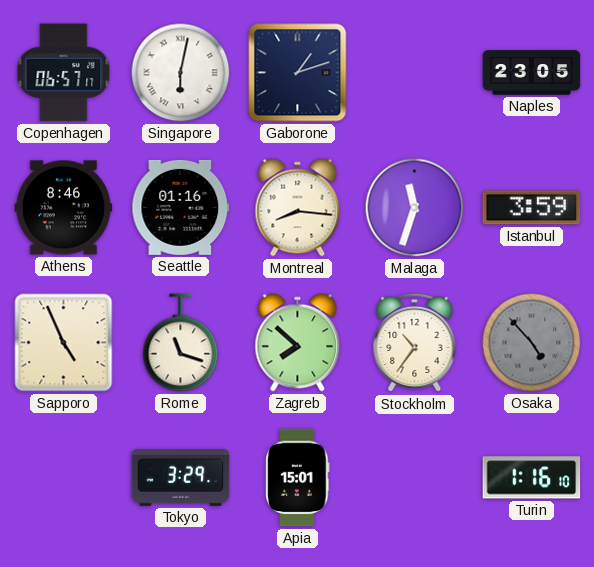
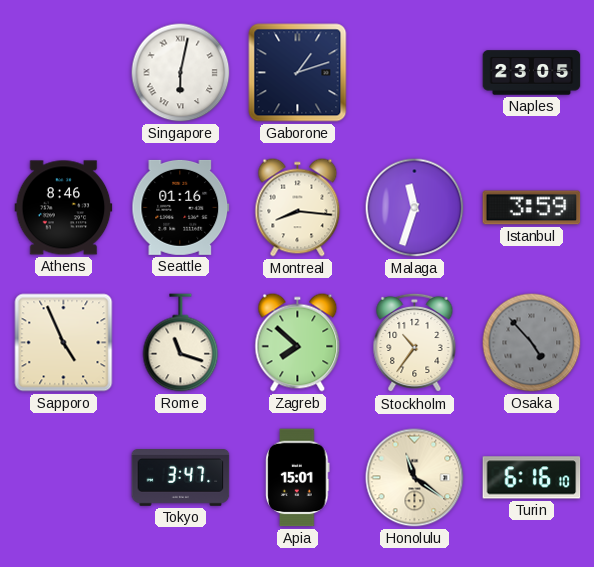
Copenhagen: 06:57 -> none
Tokyo: 3:29 -> 3:47
Honolulu: none -> 11:21
Turin: 1:16 -> 6:16
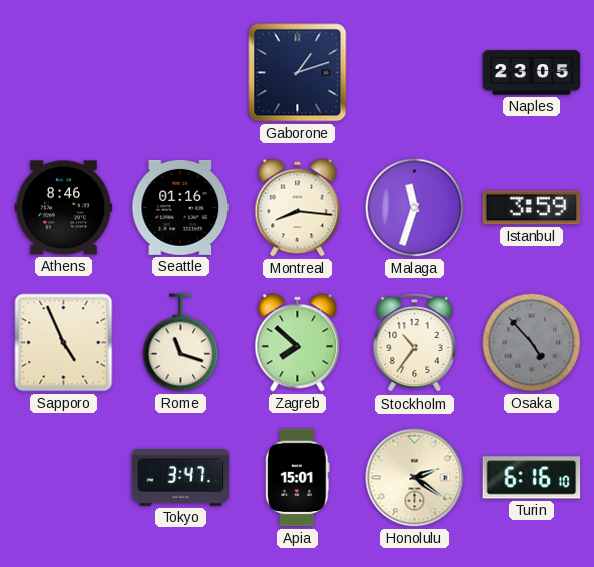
Singapore: 6:02 -> none
Honolulu: 11:21 -> 2:21
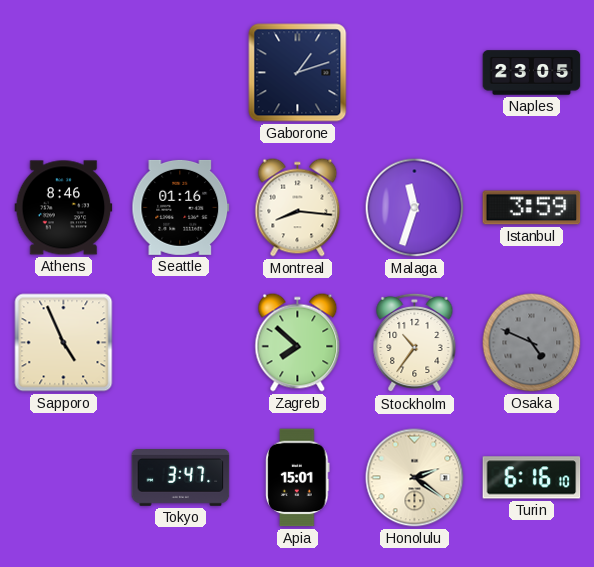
Rome: 11:18 -> none
Osaka: 4:53 -> 4:49
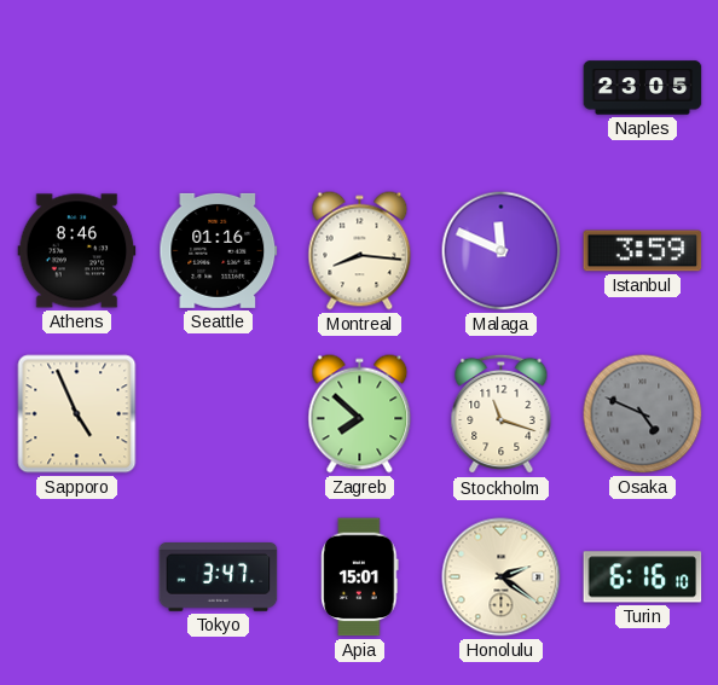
Gaborone: 1:12 -> none
Malaga: 11:33 -> 11:49
Stockholm: 10:36 -> 11:18
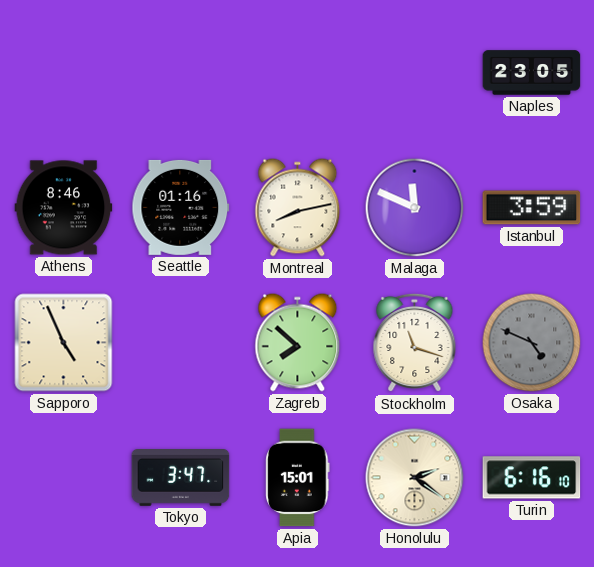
Montreal: 8:16 -> 8:13
